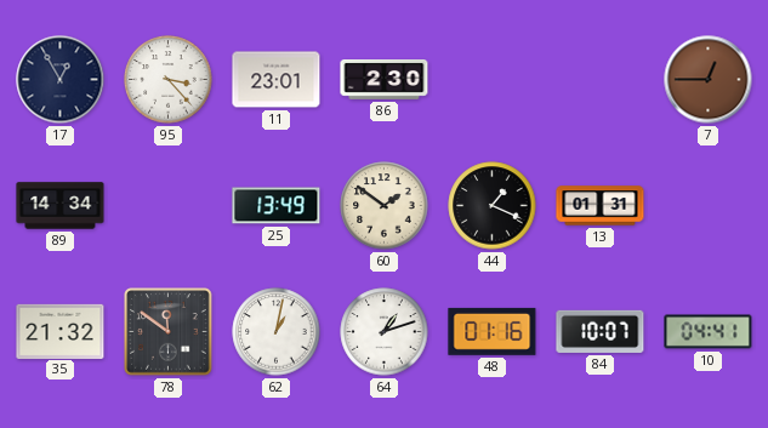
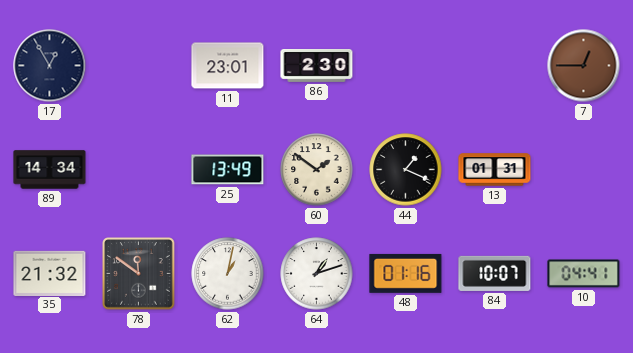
95: 3:23 -> none
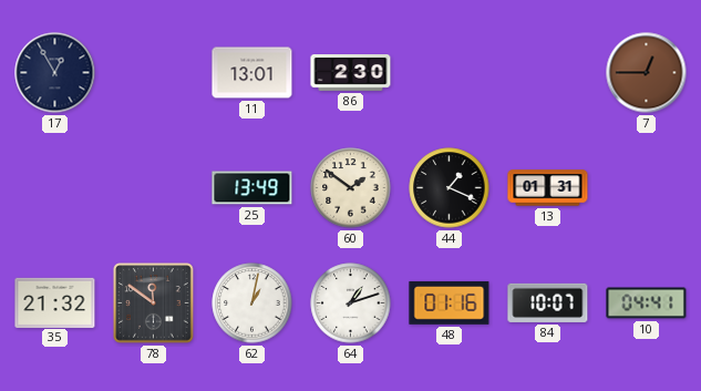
11: 23:01 -> 13:01
89: 14:34 -> none
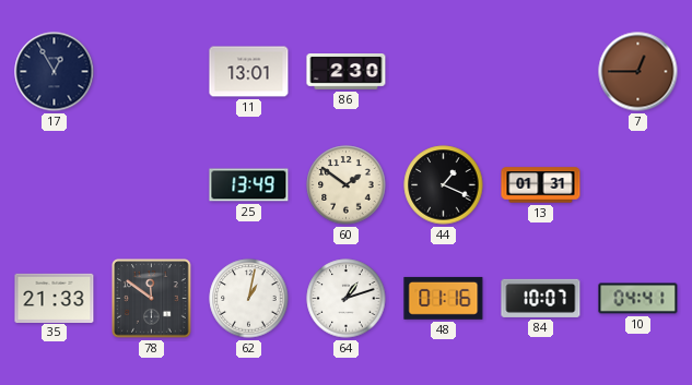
35: 21:32 -> 21:33
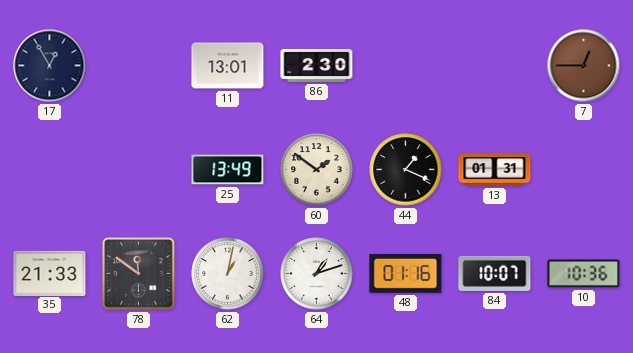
10: 04:41 -> 10:36
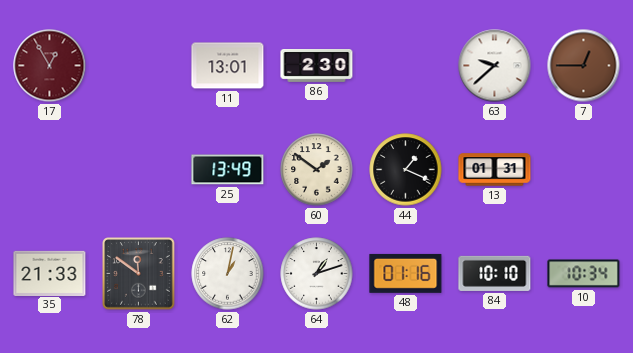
17 dial: navy -> burgundy
63: none -> 9:38
84: 10:07 -> 10:10
10: 10:36 -> 10:34
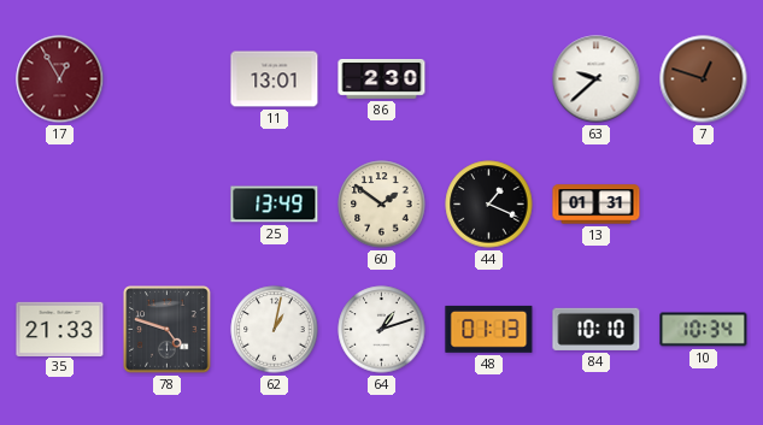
7: 12:45 -> 12:48
78: 11:51 -> 4:48
48: 01:16 -> 01:13
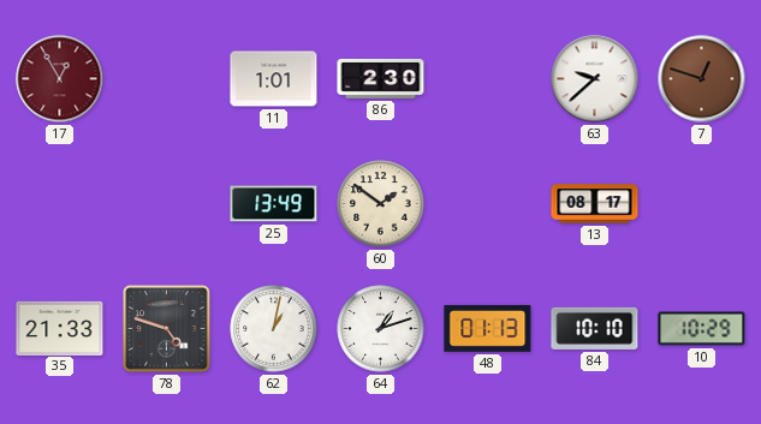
11: 13:01 -> 1:01
44: 1:19 -> none
13: 01:31 -> 08:17
10: 10:34 -> 10:29
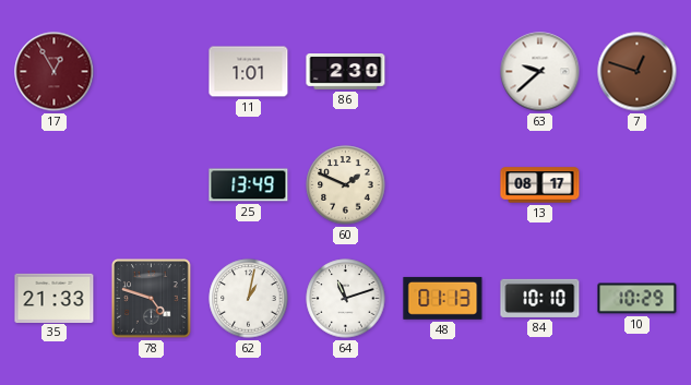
60: 1:51 -> 1:49
64: 1:12 -> 11:12
